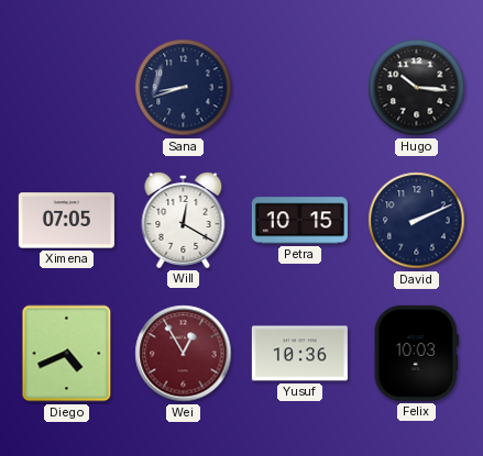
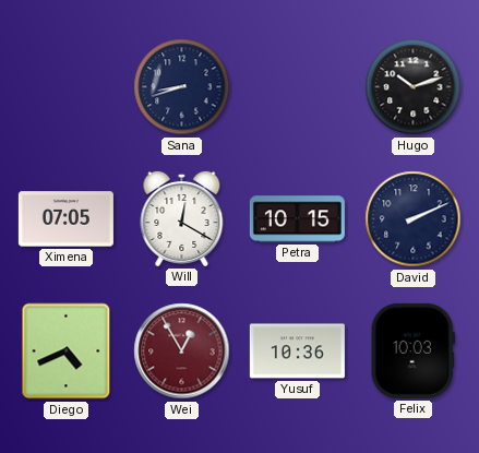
Hugo: 10:16 -> 10:12
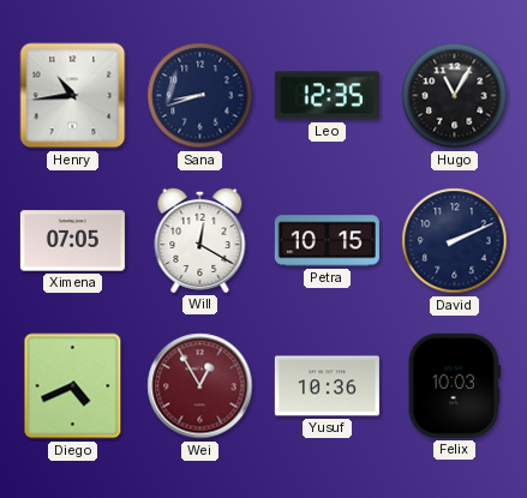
Henry: none -> 10:44
Leo: none -> 12:35
Hugo: 10:12 -> 11:05
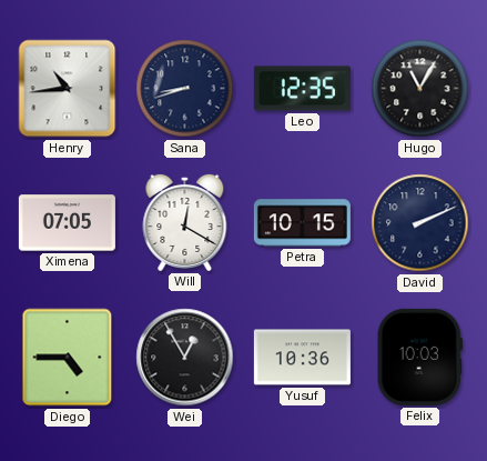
Diego: 4:41 -> 4:45
Wei dial: burgundy -> black
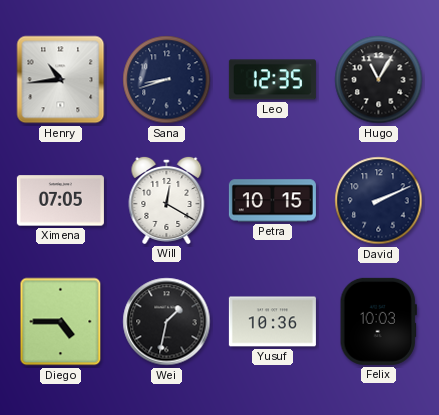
Wei: 12:55 -> 1:32
